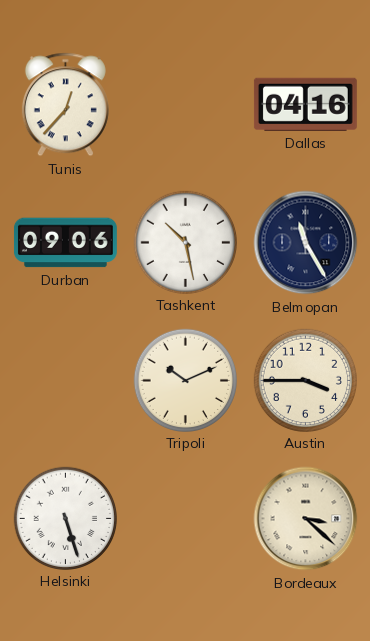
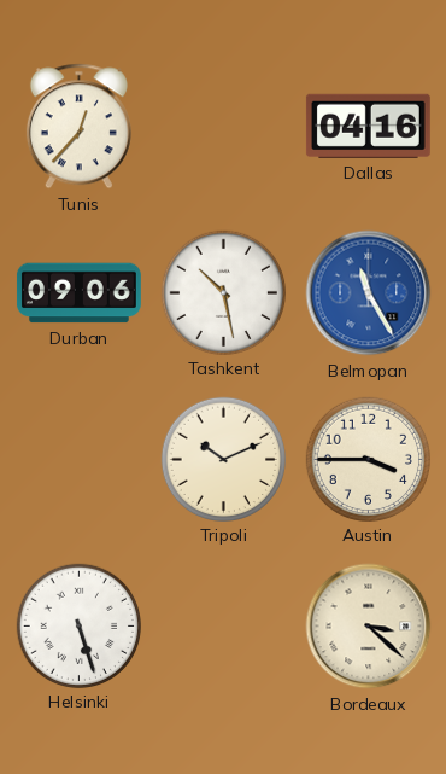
Belmopan dial: navy -> blue
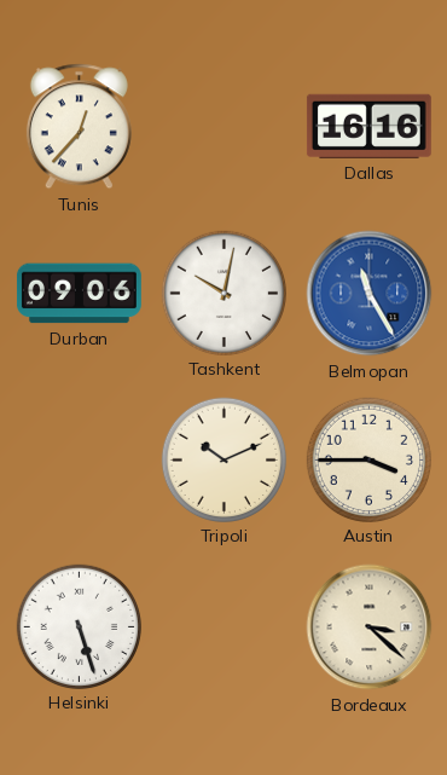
Dallas: 04:16 -> 16:16
Tashkent: 10:28 -> 10:02
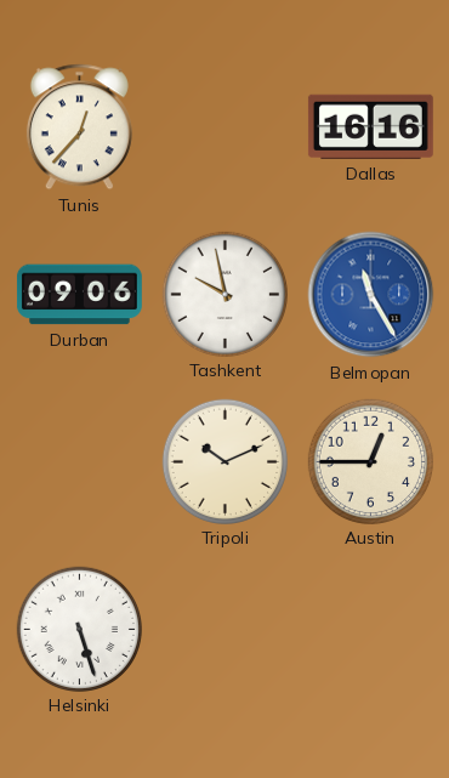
Tashkent: 10:02 -> 9:58
Austin: 3:45 -> 12:45
Bordeaux: 3:22 -> none
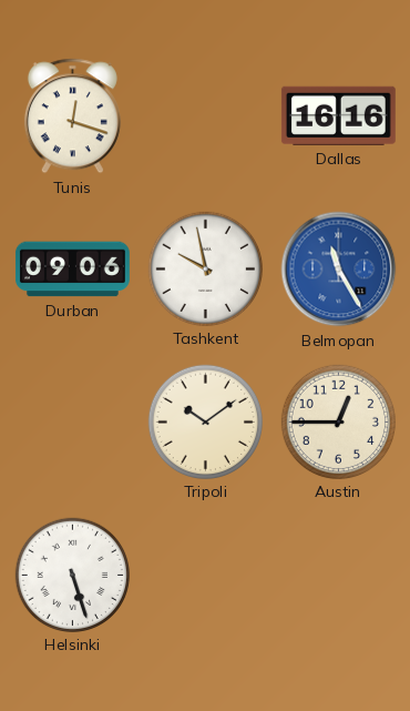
Tunis: 12:37 -> 12:18
Tripoli: 10:11 -> 10:09
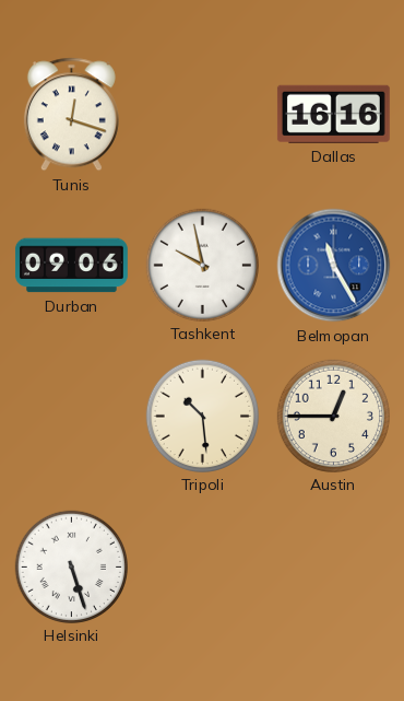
Tripoli: 10:09 -> 10:29
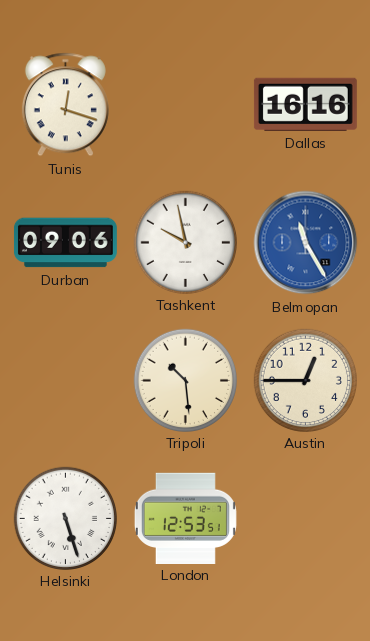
London: none -> 12:53
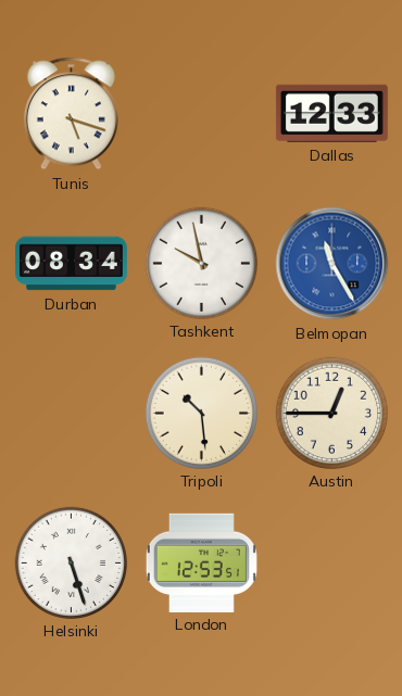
Tunis: 12:18 -> 5:18
Dallas: 16:16 -> 12:33
Durban: 09:06 -> 08:34
